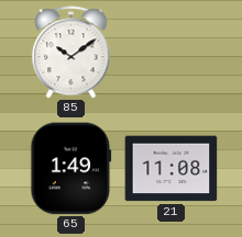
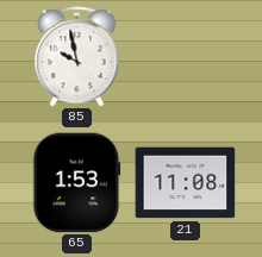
85: 10:09 -> 9:58
65: 1:49 -> 1:53
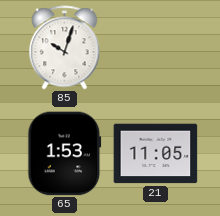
85: 9:58 -> 10:03
21: 11:08 -> 11:05
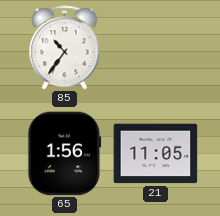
85: 10:03 -> 10:36
65: 1:53 -> 1:56
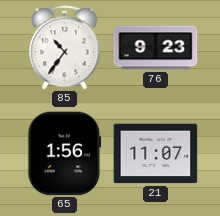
76: none -> 9:23
21: 11:05 -> 11:07
